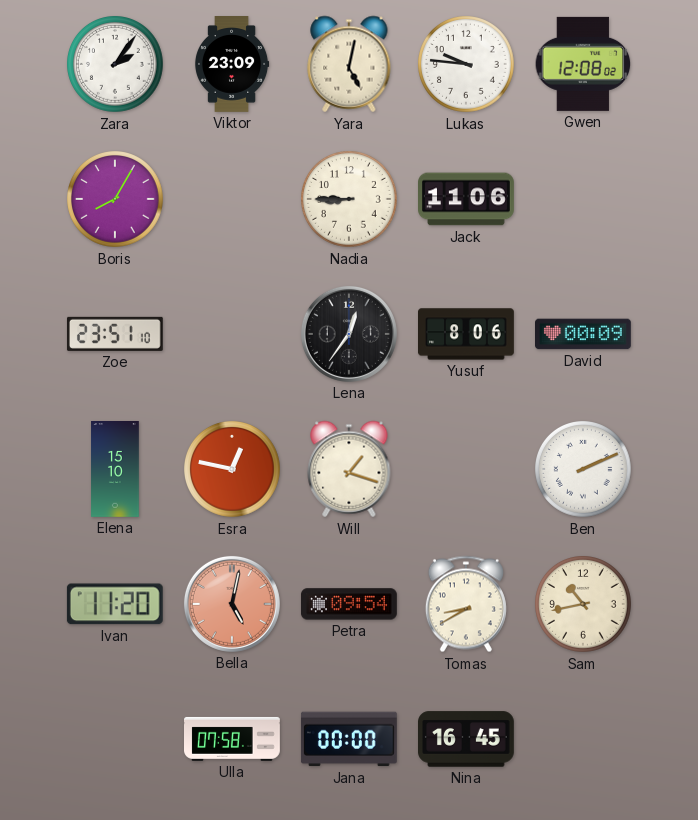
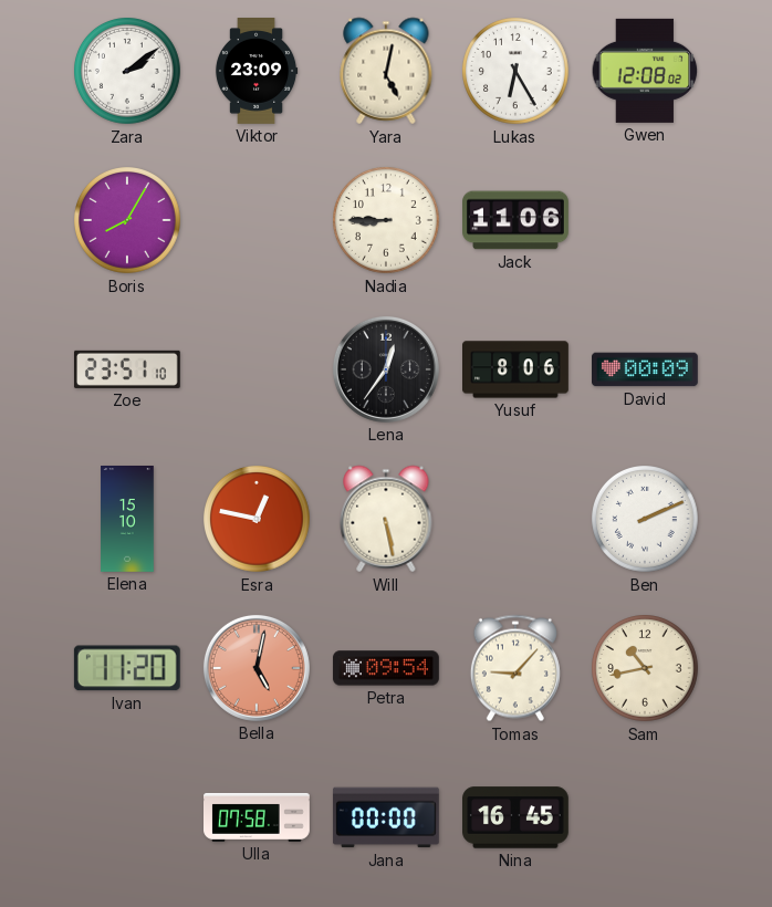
Zara: 2:06 -> 2:09
Lukas: 9:46 -> 6:25
Will: 1:18 -> 5:28
Tomas: 8:40 -> 9:07
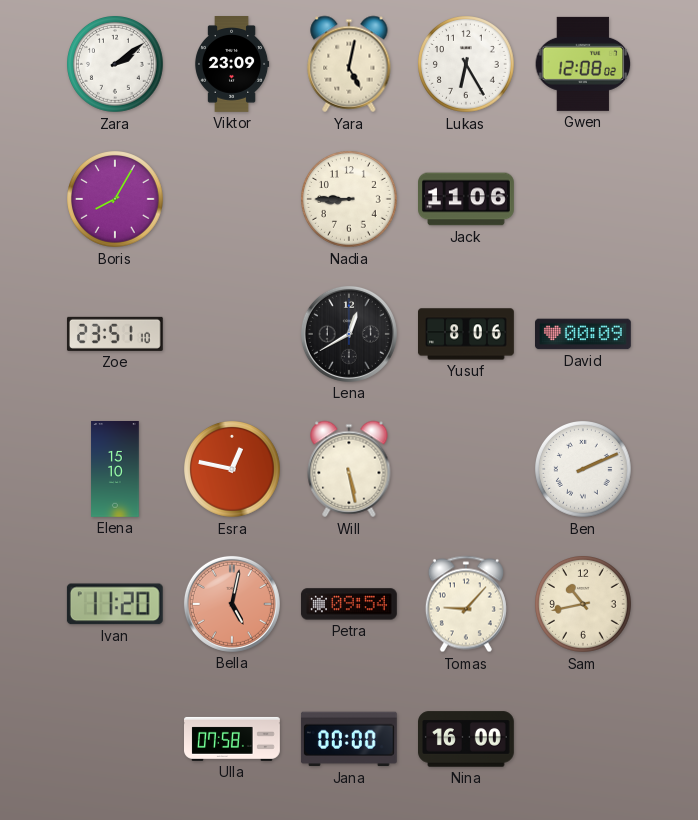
Lena: 12:36 -> 12:40
Nina: 16:45 -> 16:00
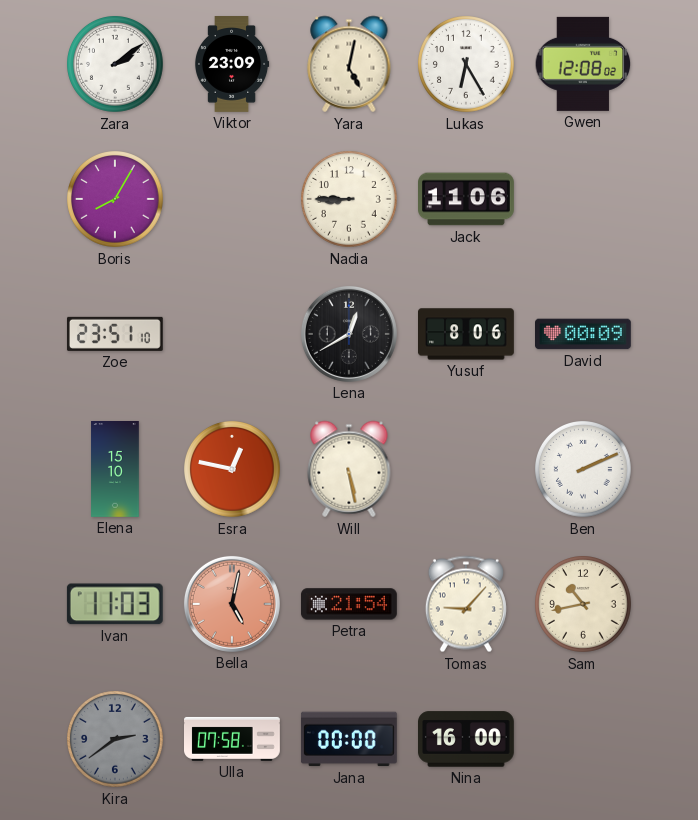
Ivan: 11:20 -> 11:03
Petra: 09:54 -> 21:54
Kira: none -> 2:39
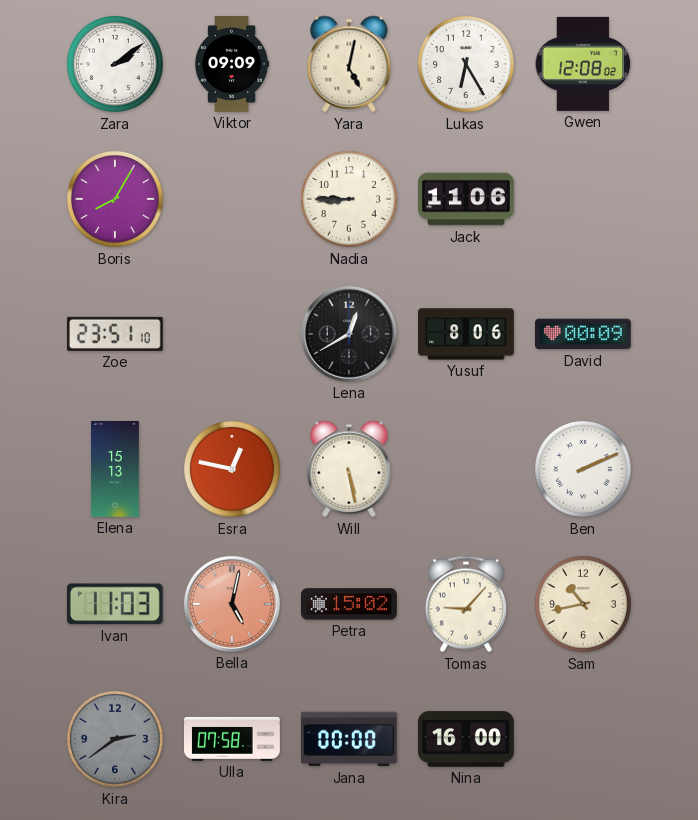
Viktor: 23:09 -> 09:09
Elena: 15:10 -> 15:13
Petra: 21:54 -> 15:02
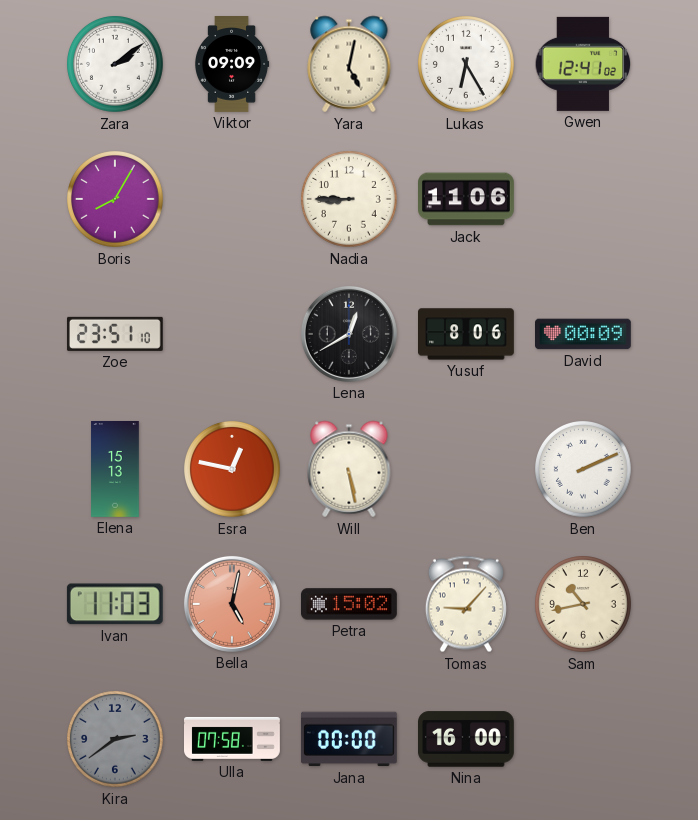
Gwen: 12:08 -> 12:41
